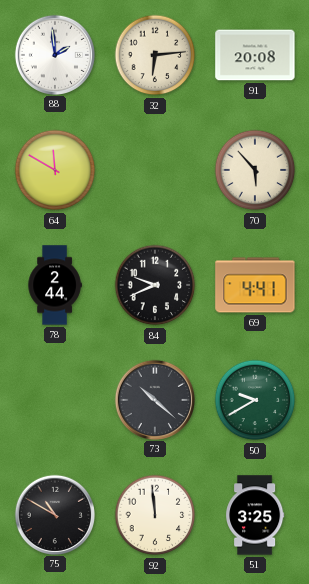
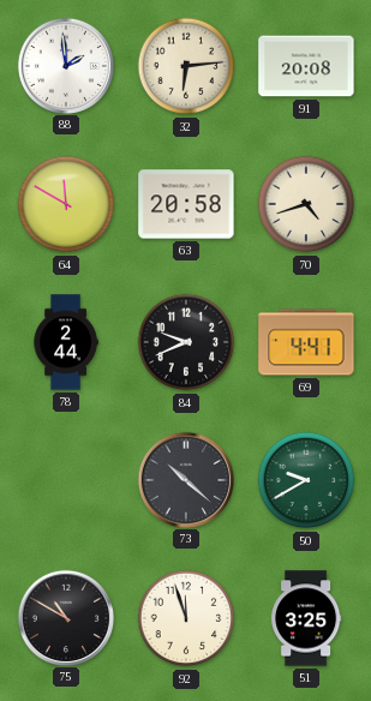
63: none -> 20:58
70: 5:53 -> 4:42
92: 11:59 -> 11:57
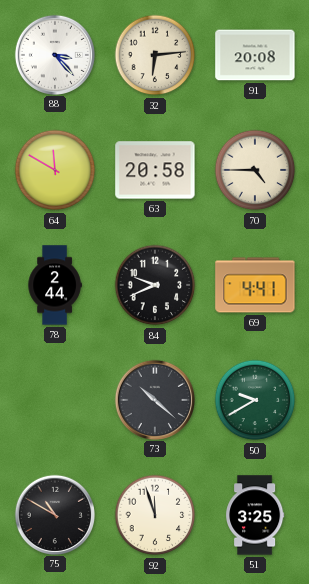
88: 1:59 -> 3:23
70: 4:42 -> 4:45
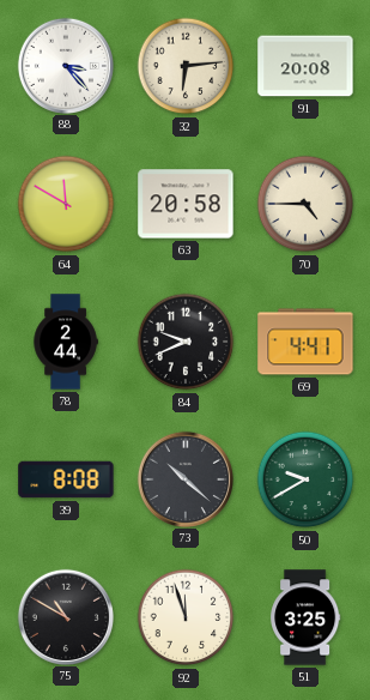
39: none -> 8:08
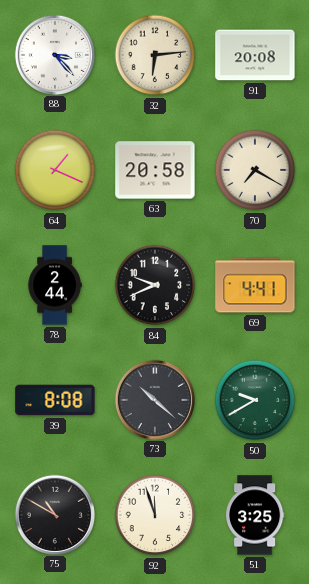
64: 11:50 -> 1:19
70: 4:45 -> 7:20
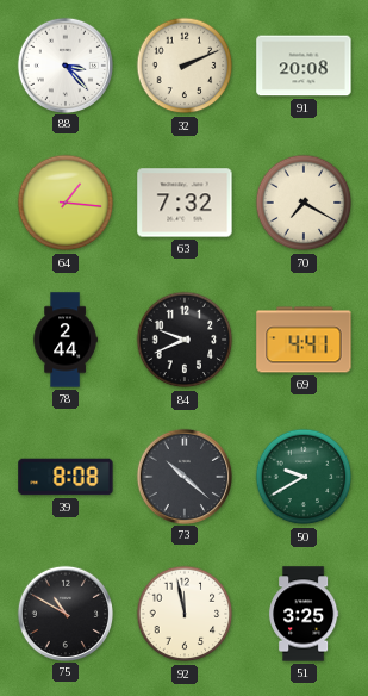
32: 6:14 -> 2:11
64: 1:19 -> 1:16
63: 20:58 -> 7:32
92: 11:57 -> 11:58
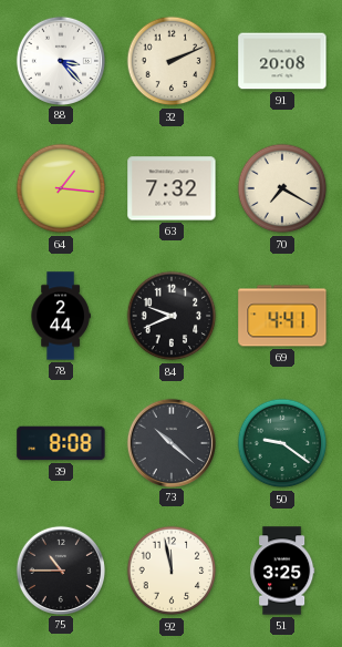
50: 9:40 -> 9:21
75: 10:50 -> 10:45
